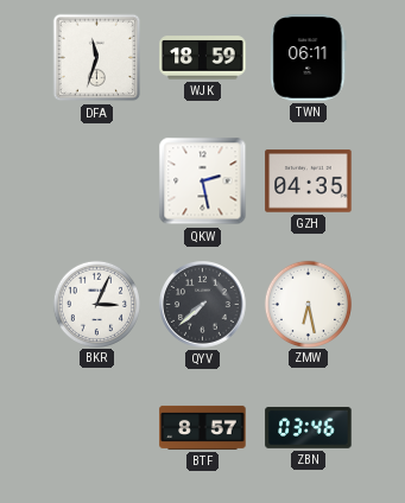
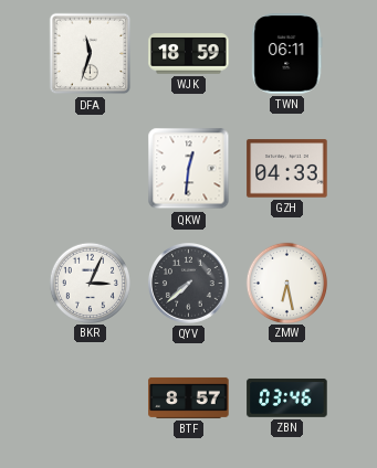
QKW: 2:28 -> 12:31
GZH: 04:35 -> 04:33
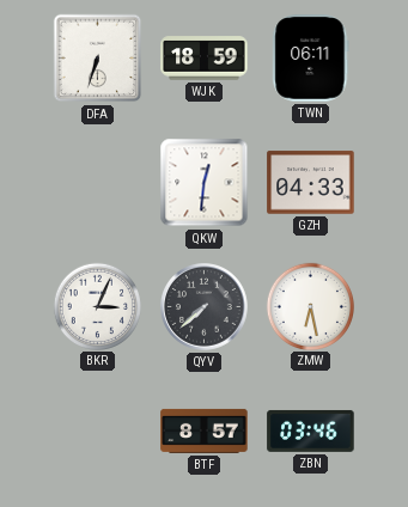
DFA: 11:33 -> 6:33
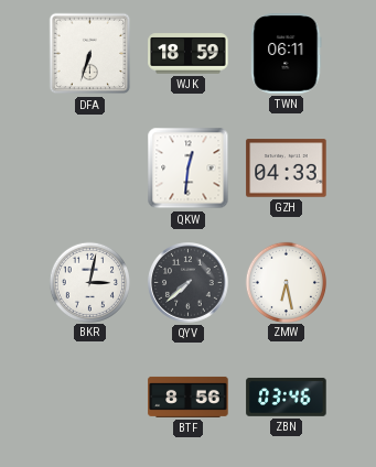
BKR: 3:04 -> 3:02
BTF: 8:57 -> 8:56
